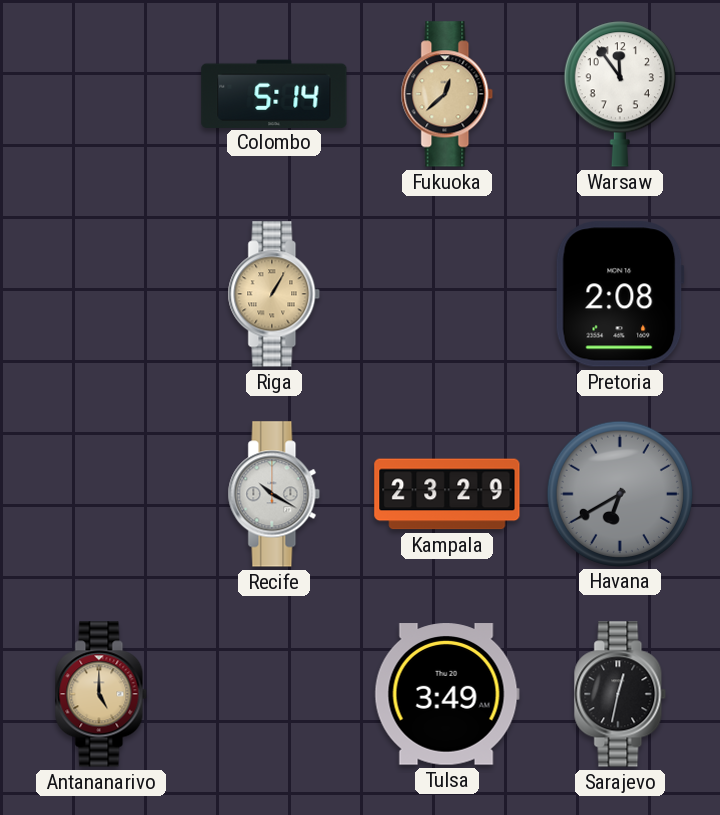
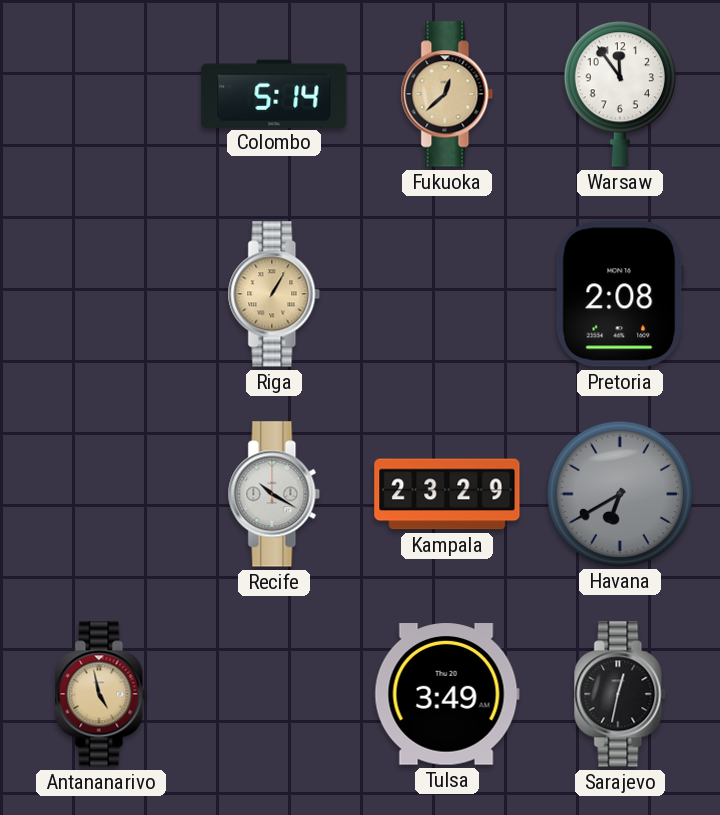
Antananarivo: 5:00 -> 4:58
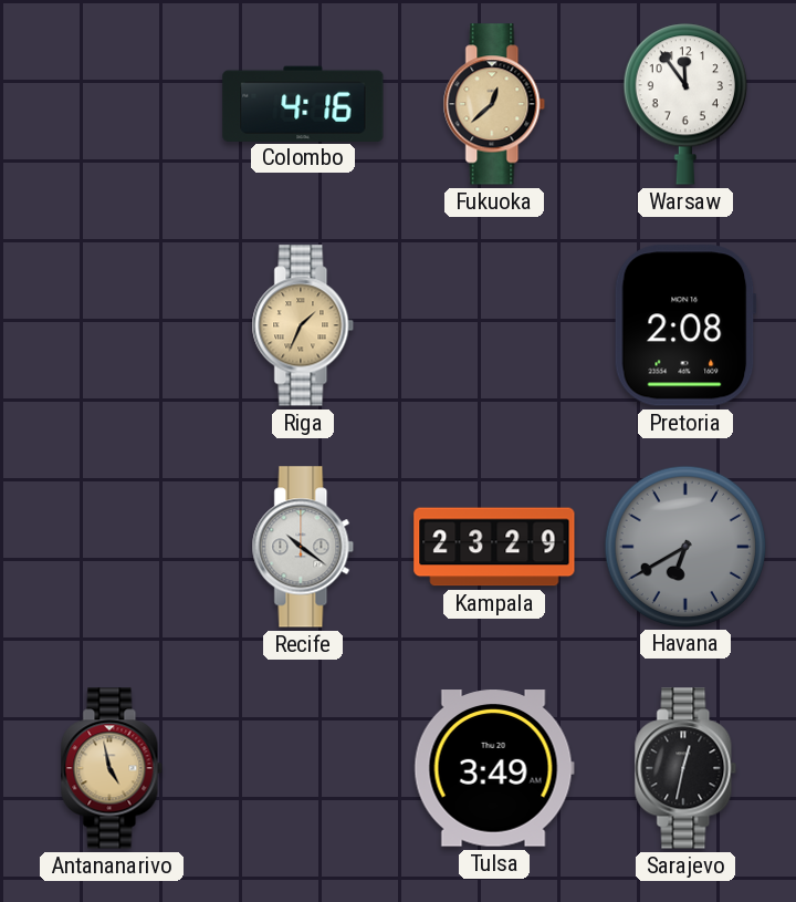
Colombo: 5:14 -> 4:16
Riga: 1:05 -> 1:34
Recife: 10:20 -> 10:21
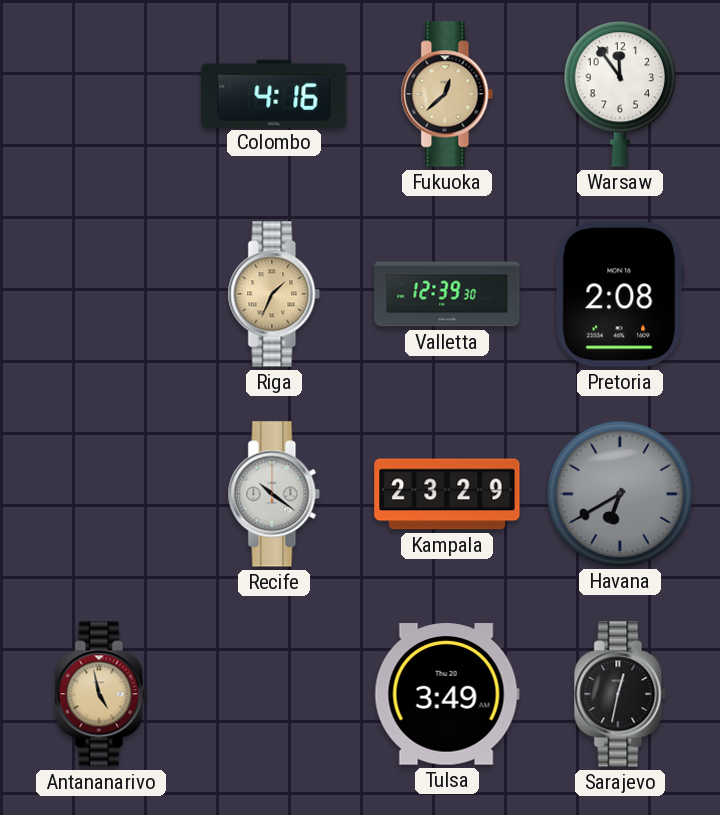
Valletta: none -> 12:39
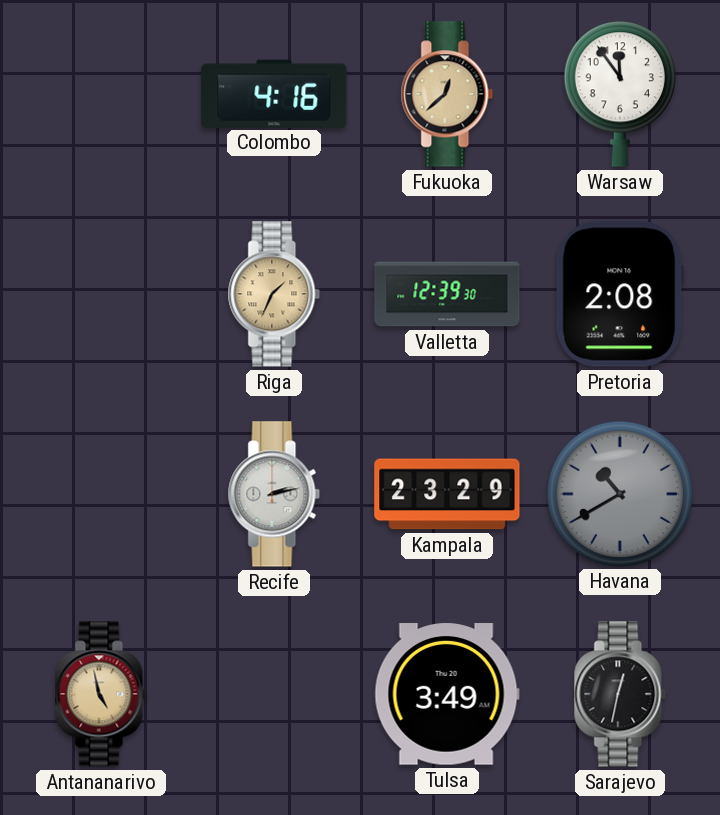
Recife: 10:21 -> 2:13
Havana: 6:40 -> 10:40
